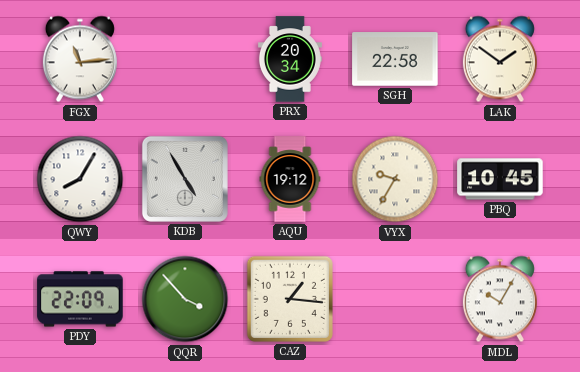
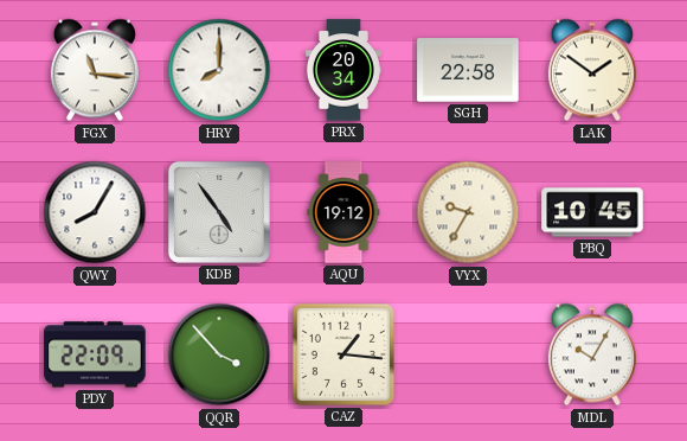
FGX: 11:14 -> 11:16
HRY: none -> 8:00
KDB: 4:55 -> 4:54
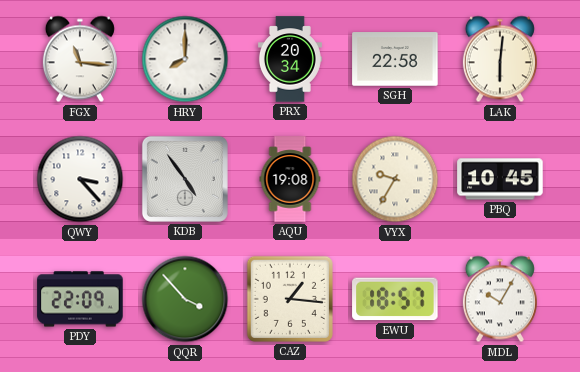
LAK: 1:51 -> 6:01
QWY: 8:05 -> 3:23
AQU: 19:12 -> 19:08
EWU: none -> 18:57
